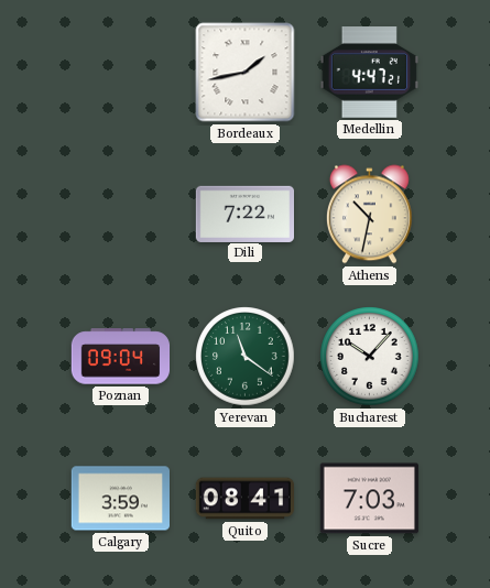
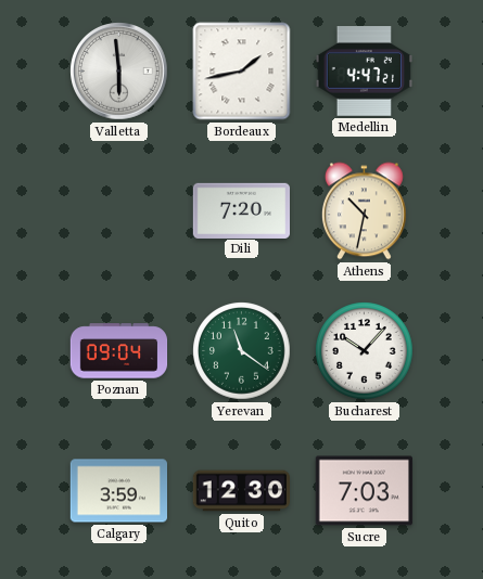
Valletta: none -> 5:59
Dili: 7:22 -> 7:20
Quito: 08:41 -> 12:30
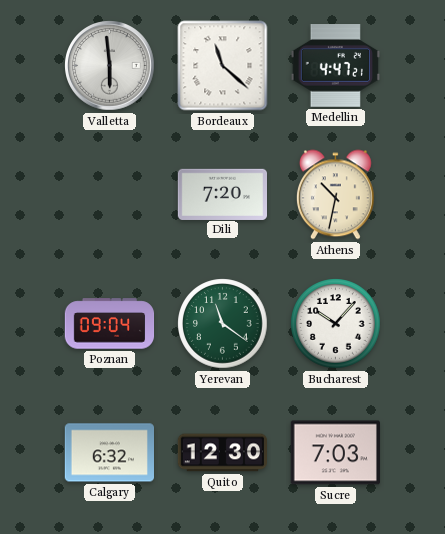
Bordeaux: 1:43 -> 11:22
Calgary: 3:59 -> 6:32
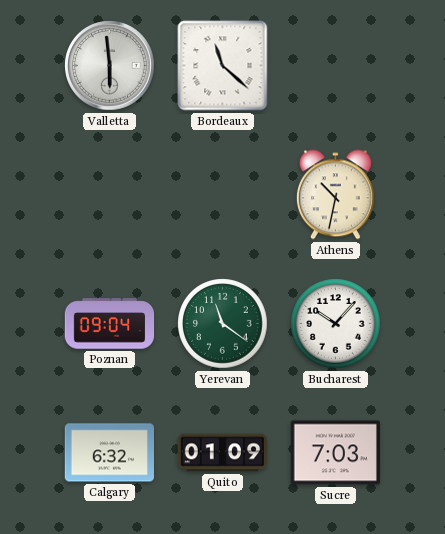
Medellin: 4:47 -> none
Dili: 7:20 -> none
Quito: 12:30 -> 01:09
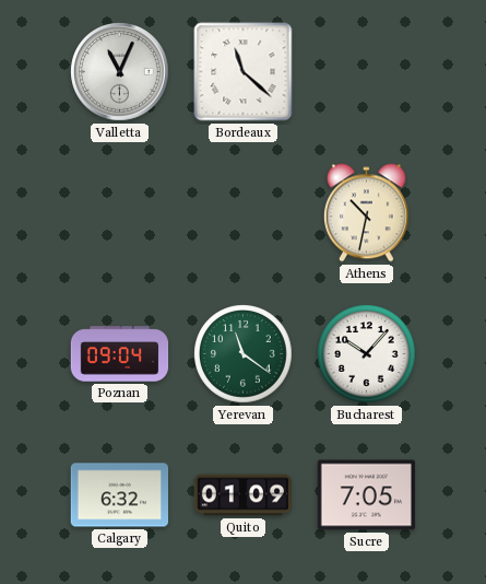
Valletta: 5:59 -> 11:04
Sucre: 7:03 -> 7:05
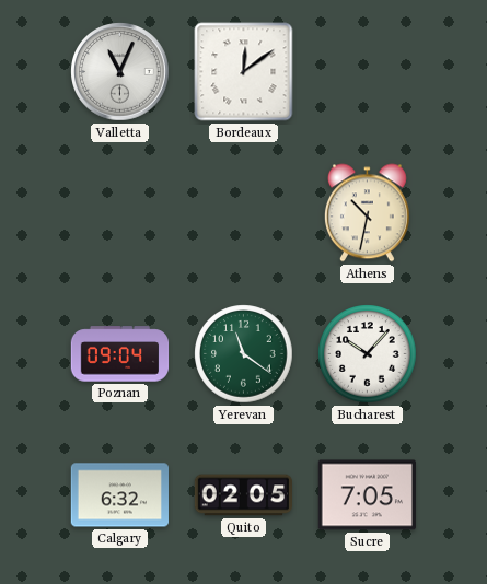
Bordeaux: 11:22 -> 12:09
Quito: 01:09 -> 02:05
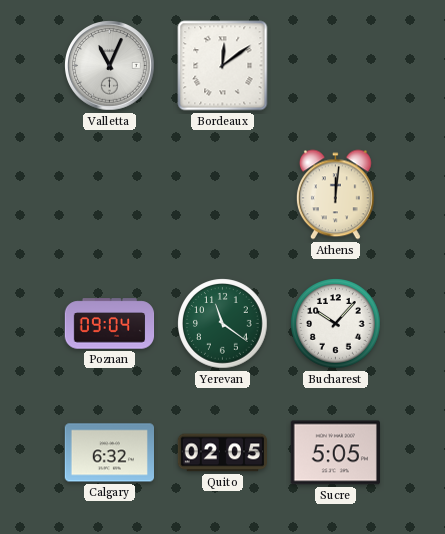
Athens: 10:32 -> 12:01
Sucre: 7:05 -> 5:05
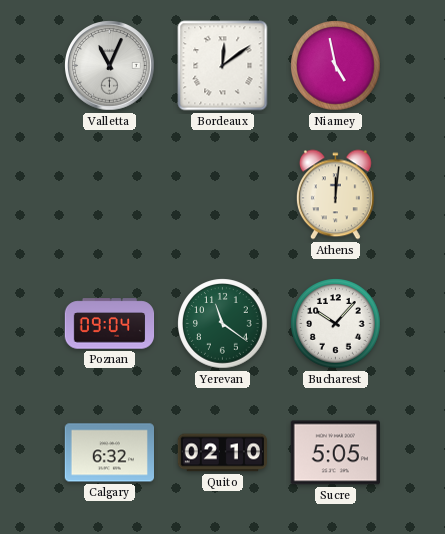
Niamey: none -> 4:58
Quito: 02:05 -> 02:10
